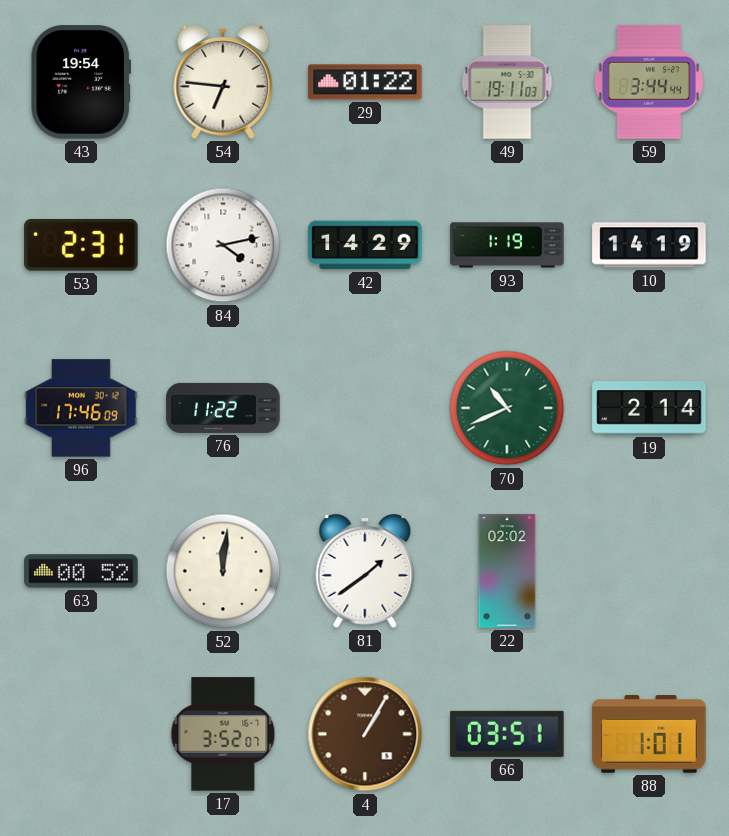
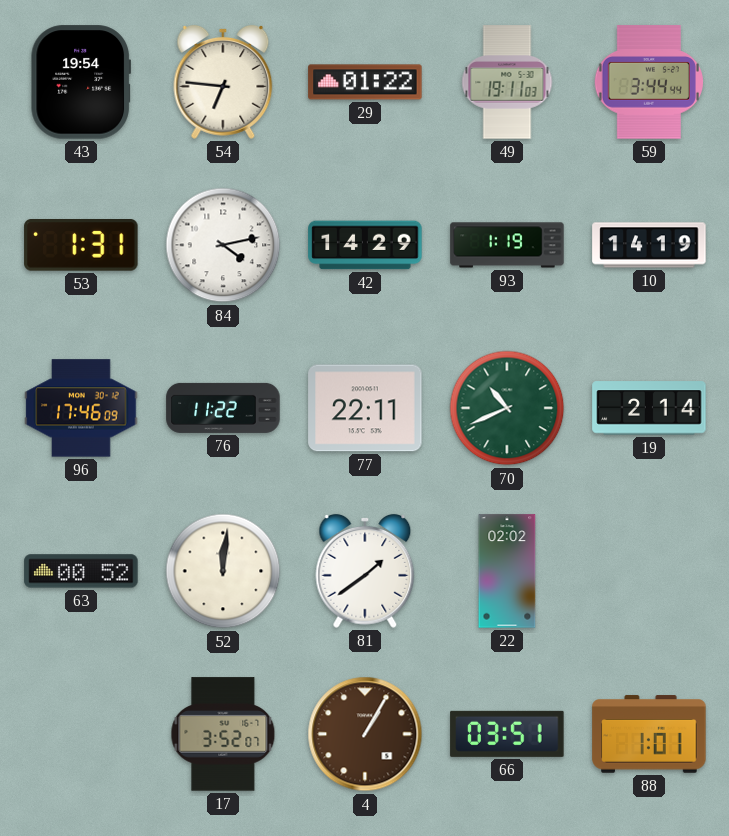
53: 2:31 -> 1:31
77: none -> 22:11
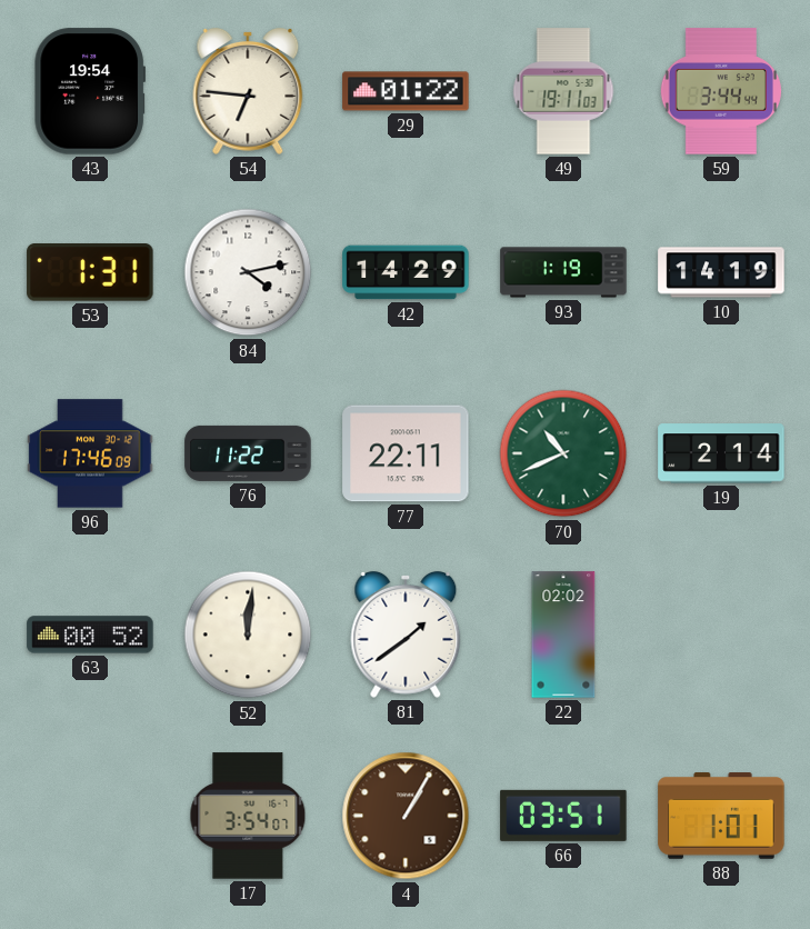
17: 3:52 -> 3:54
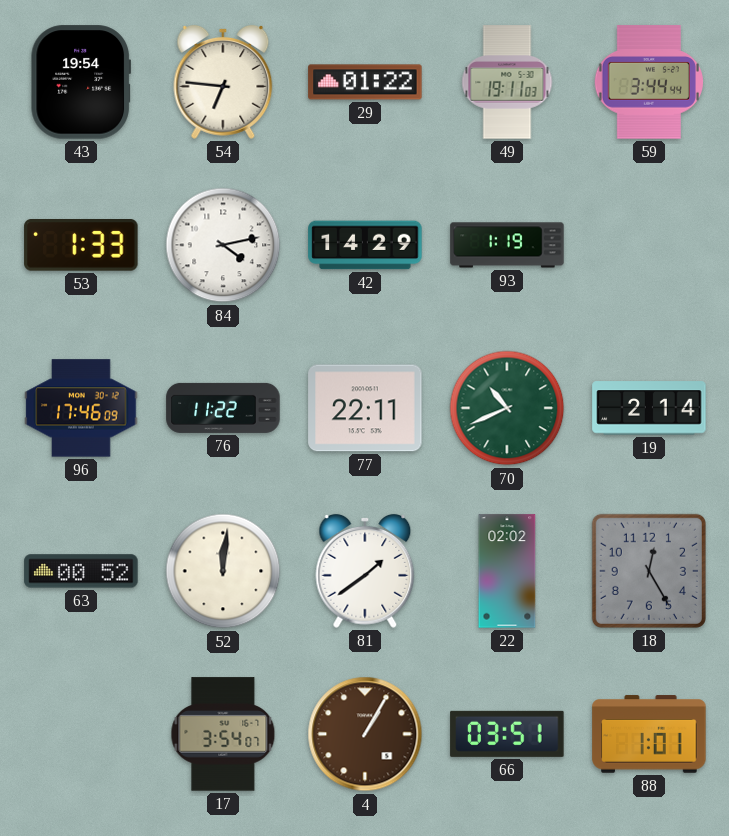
53: 1:31 -> 1:33
10: 14:19 -> none
18: none -> 12:25
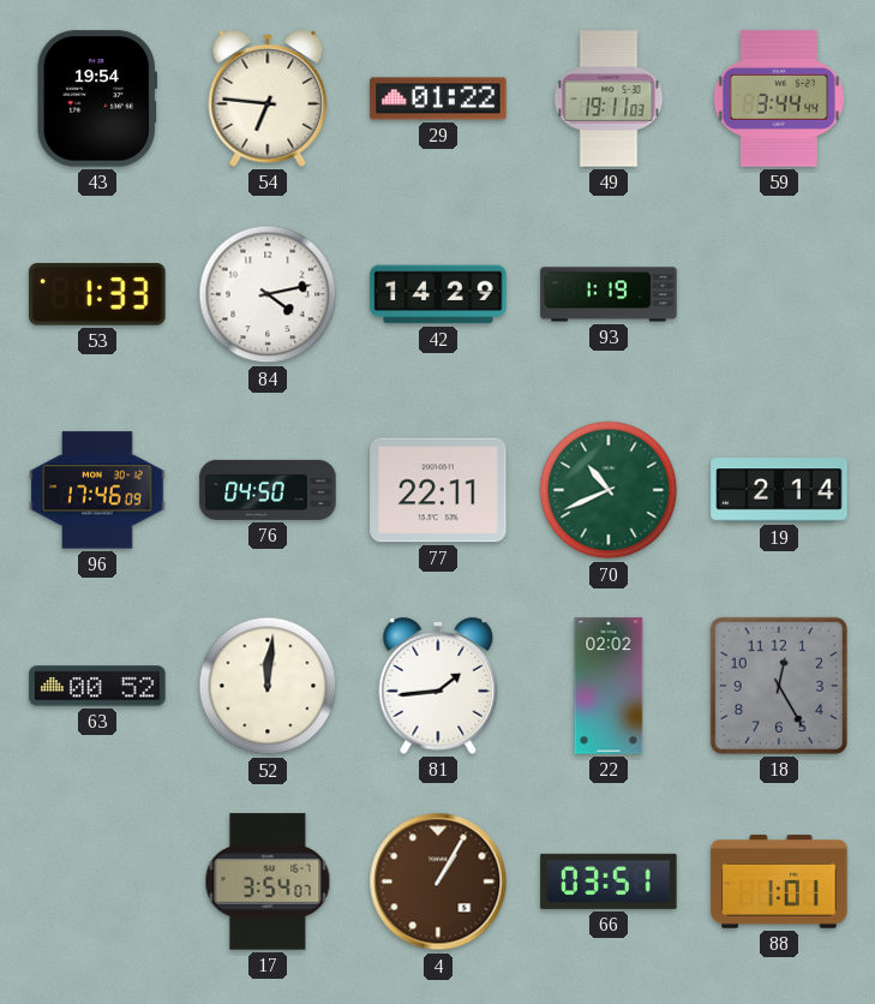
76: 11:22 -> 04:50
81: 1:39 -> 1:44
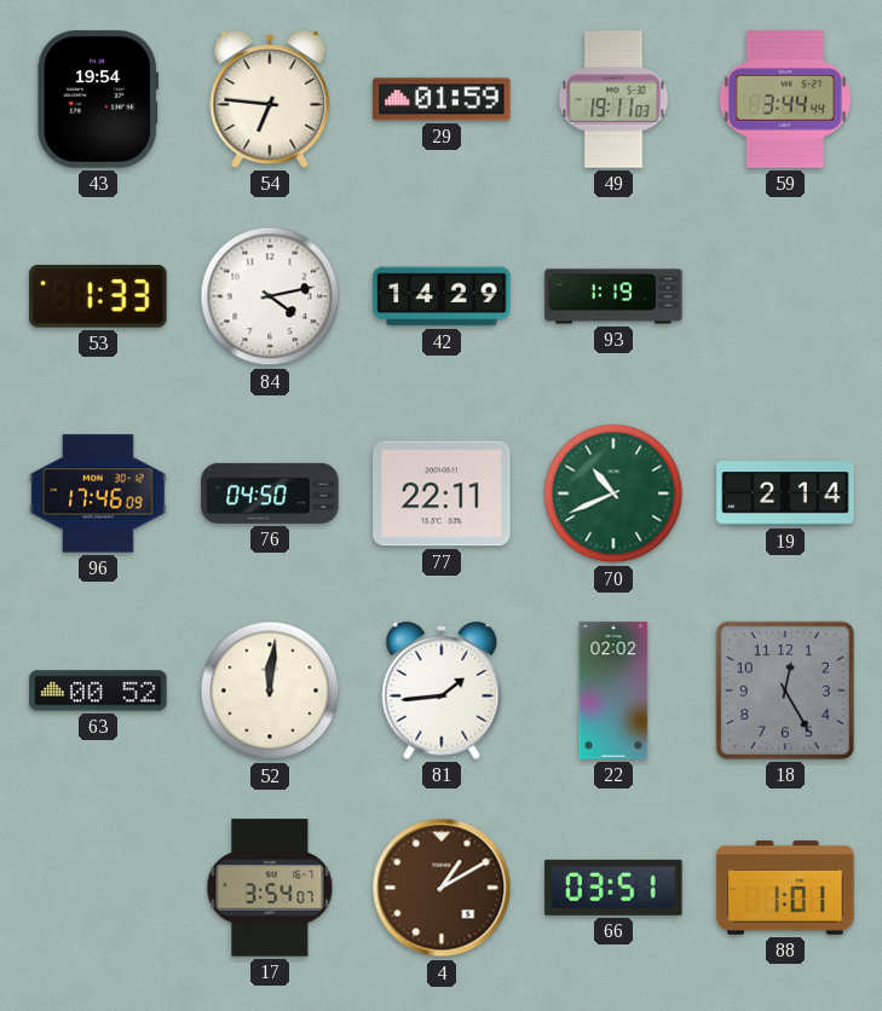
29: 01:22 -> 01:59
4: 1:05 -> 1:10
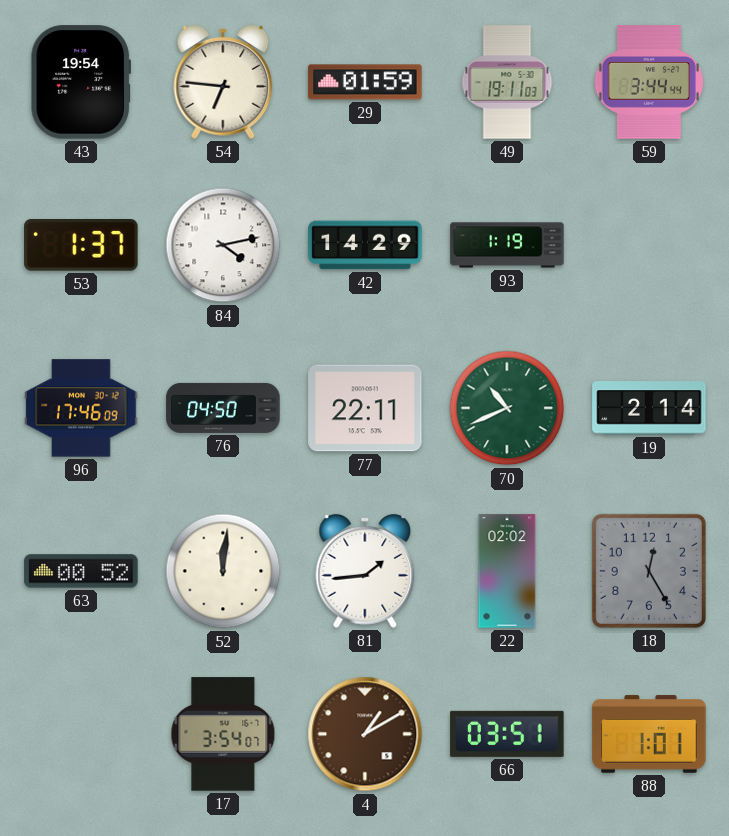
53: 1:33 -> 1:37
